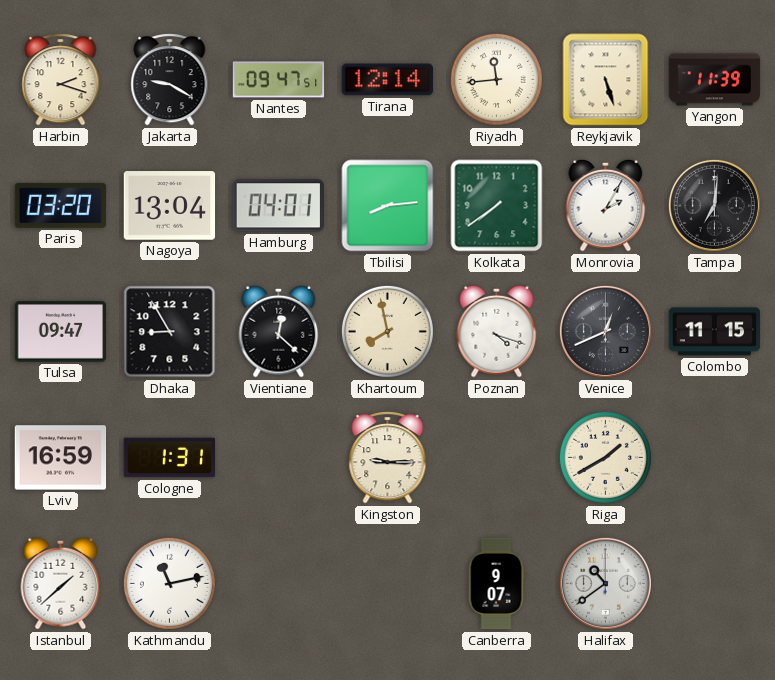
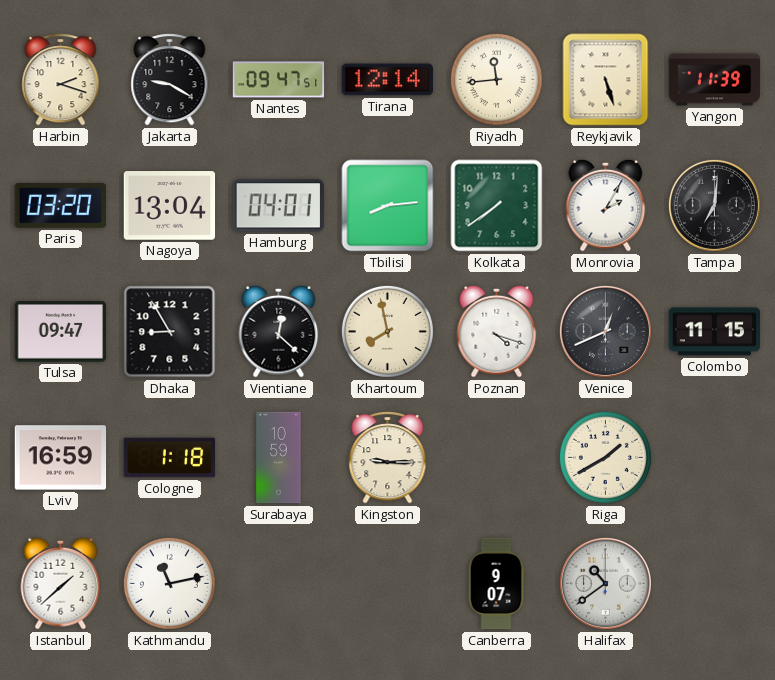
Cologne: 1:31 -> 1:18
Surabaya: none -> 10:59
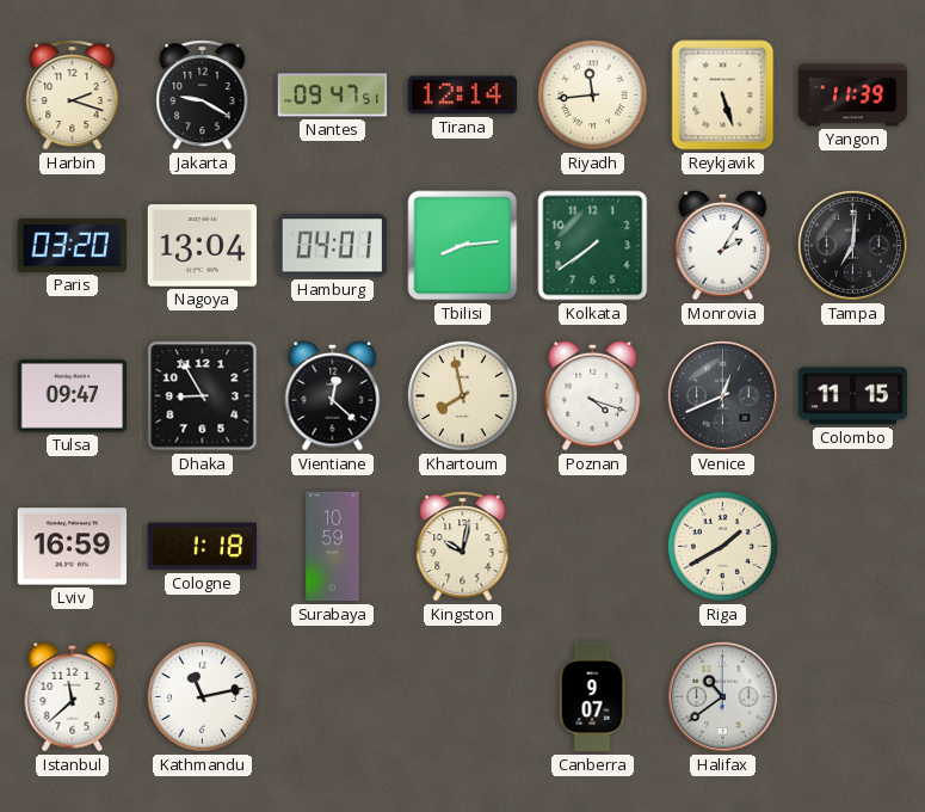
Kingston: 9:15 -> 10:02
Istanbul: 1:38 -> 11:38
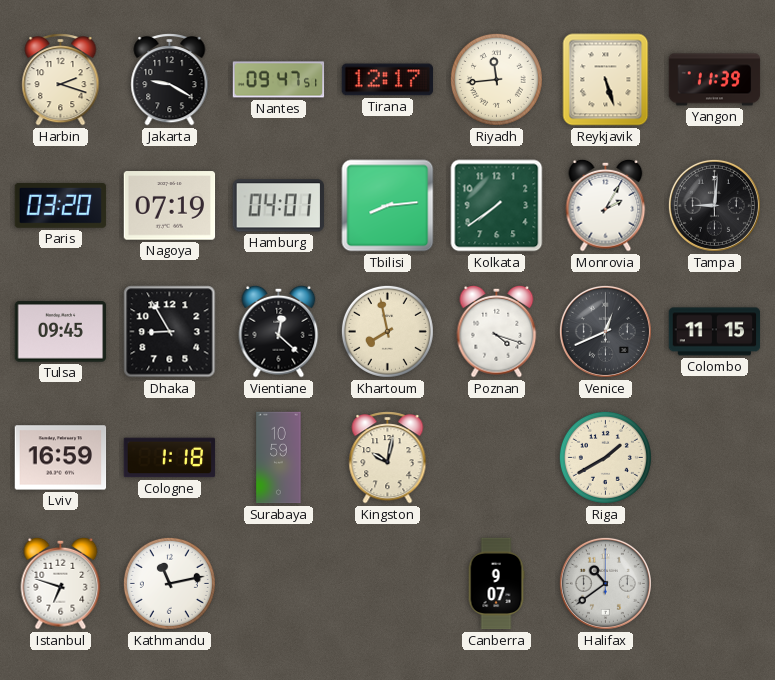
Tirana: 12:14 -> 12:17
Nagoya: 13:04 -> 07:19
Tampa: 7:01 -> 9:01
Tulsa: 09:47 -> 09:45
Istanbul: 11:38 -> 6:48
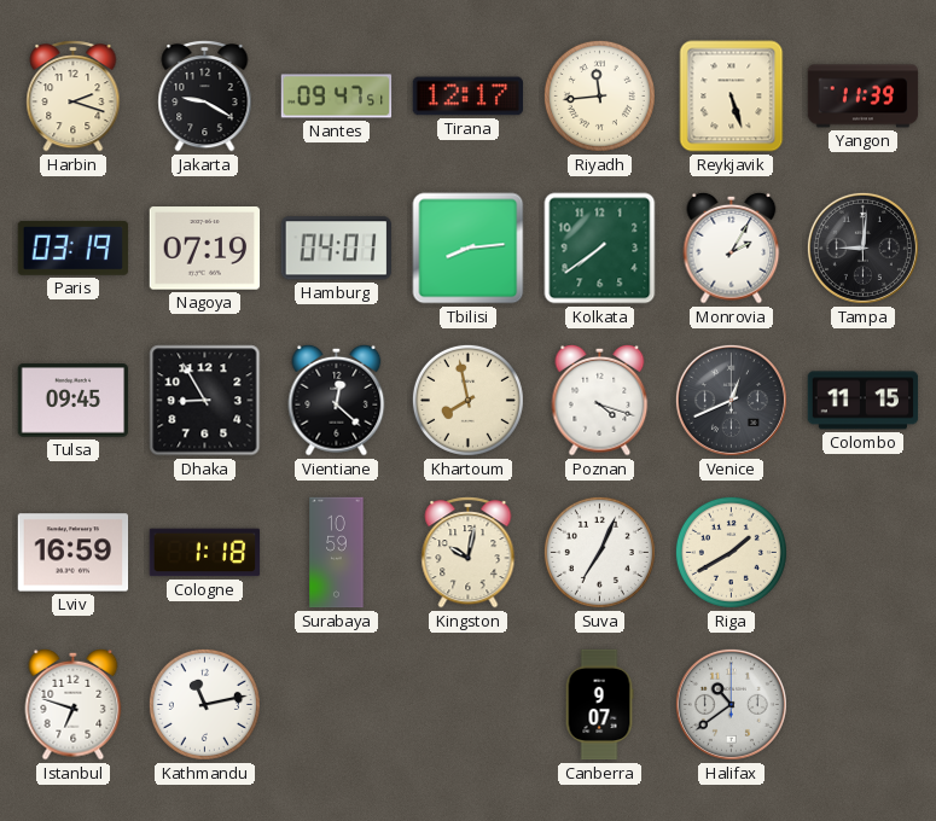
Paris: 03:20 -> 03:19
Suva: none -> 7:04
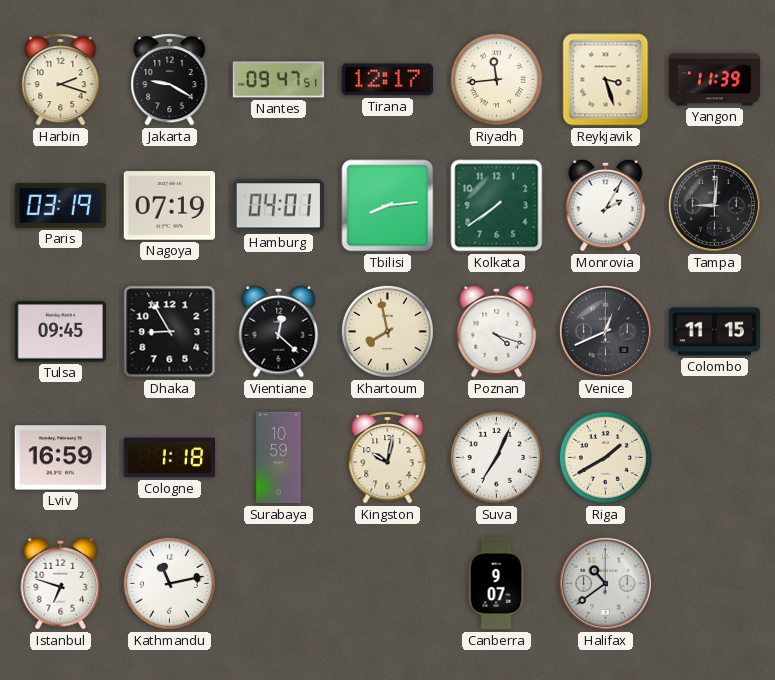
Reykjavik: 5:27 -> 3:27
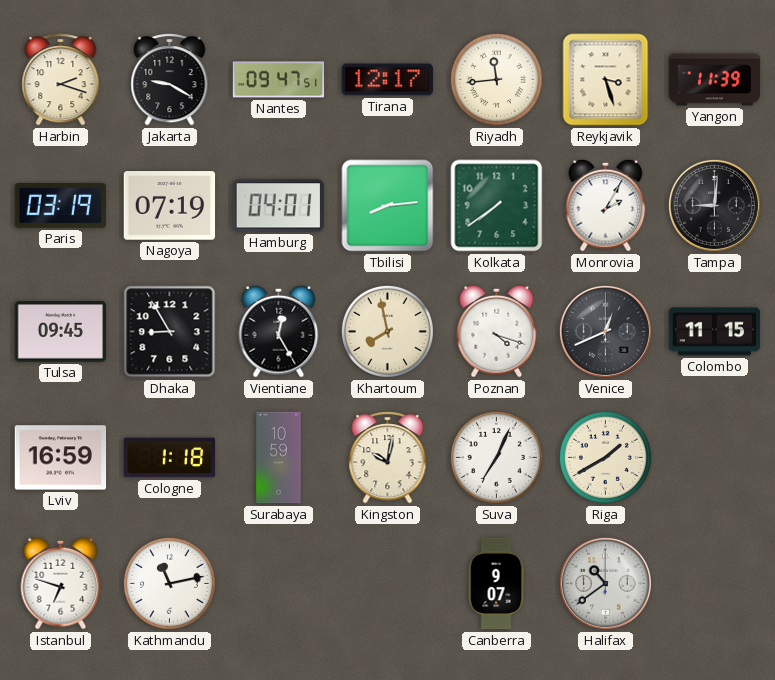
Vientiane: 12:22 -> 12:25
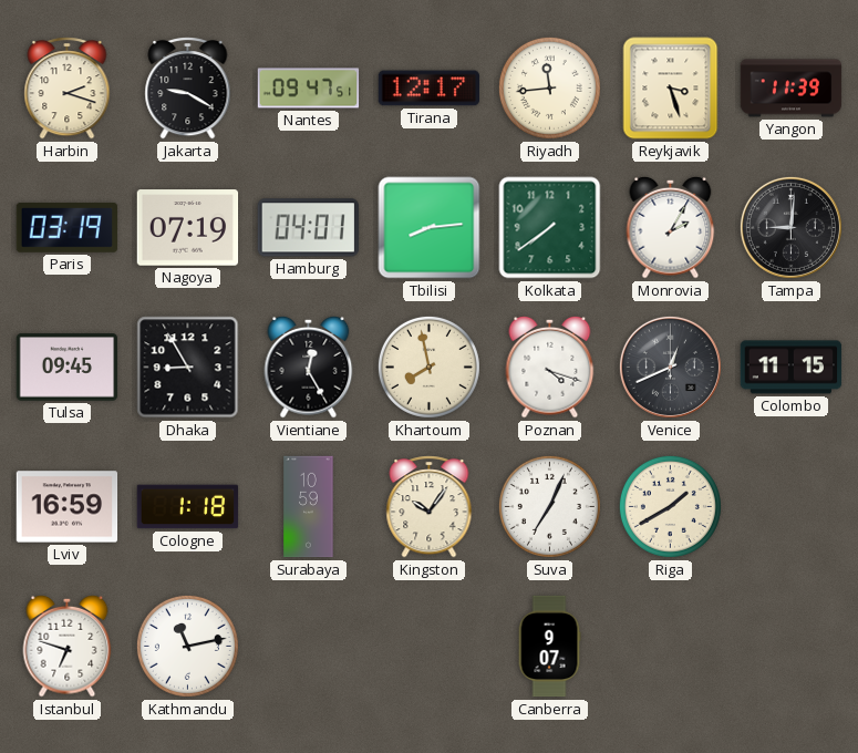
Kingston: 10:02 -> 10:06
Halifax: 10:39 -> none
